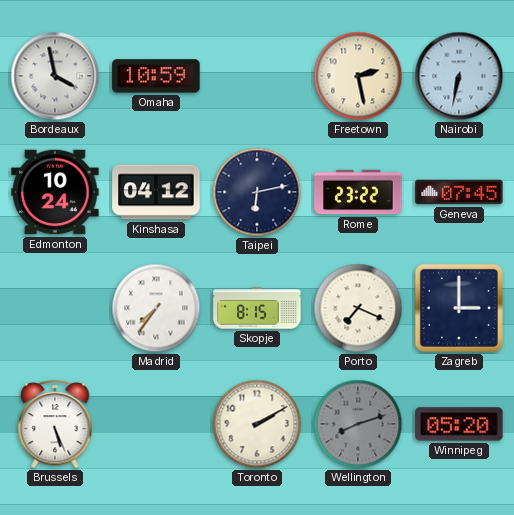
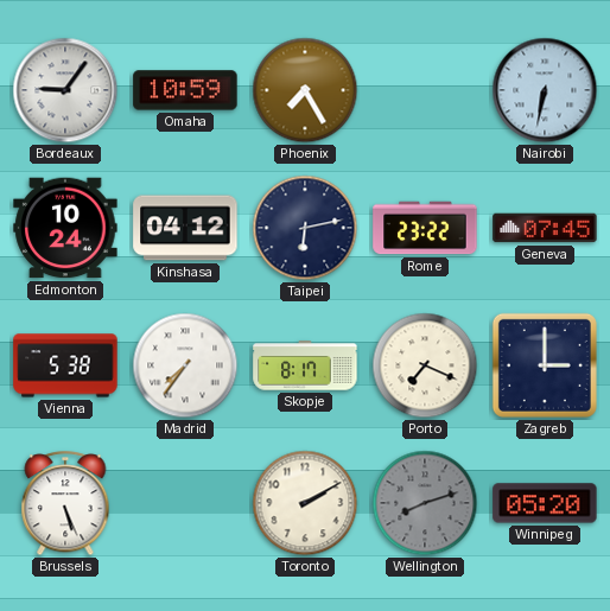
Bordeaux: 3:58 -> 9:06
Phoenix: none -> 7:25
Freetown: 2:28 -> none
Vienna: none -> 5:38
Skopje: 8:15 -> 8:17
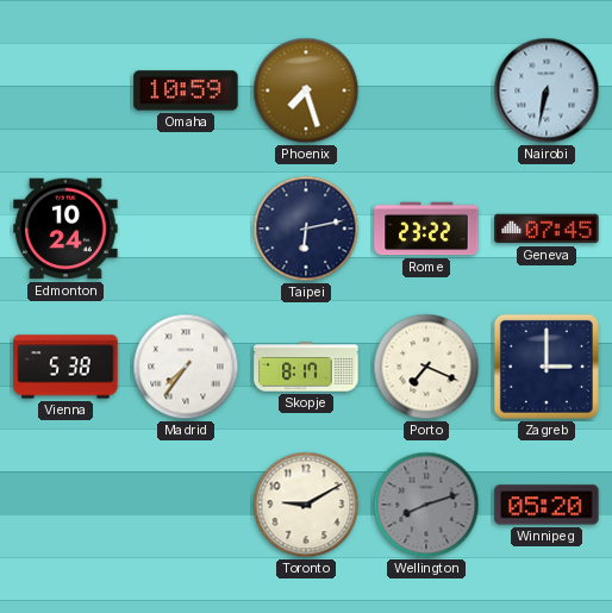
Bordeaux: 9:06 -> none
Phoenix: 7:25 -> 7:27
Kinshasa: 04:12 -> none
Brussels: 5:26 -> none
Toronto: 2:10 -> 9:10
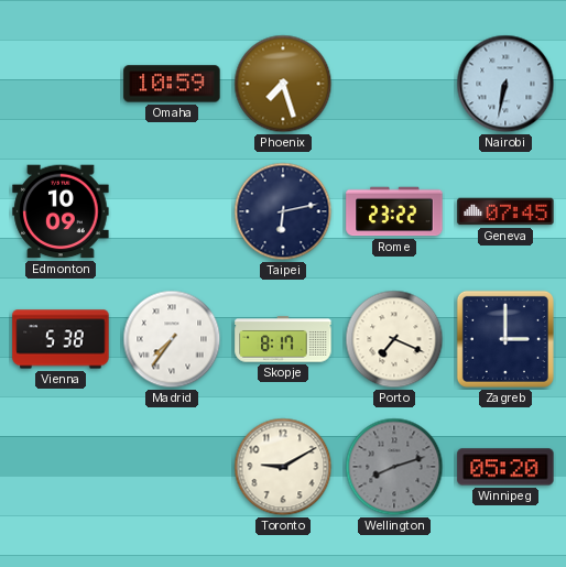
Edmonton: 10:24 -> 10:09
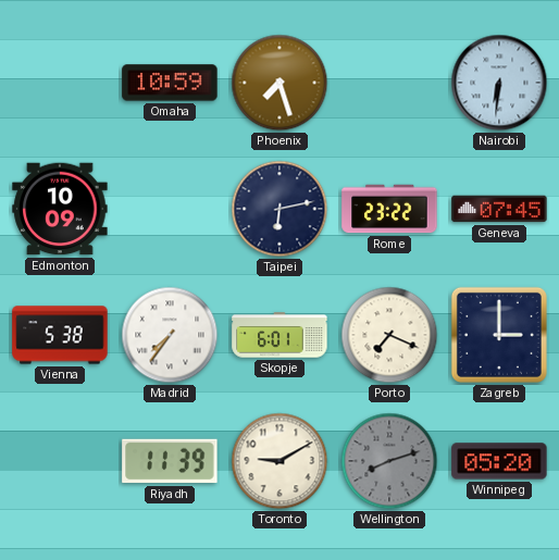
Nairobi: 6:32 -> 6:31
Skopje: 8:17 -> 6:01
Riyadh: none -> 11:39
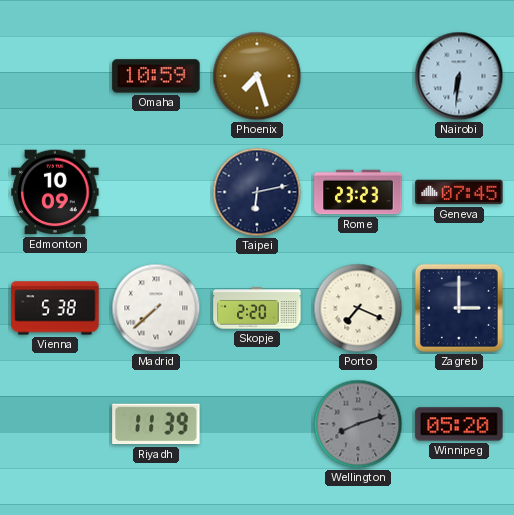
Rome: 23:22 -> 23:23
Madrid: 7:36 -> 7:38
Skopje: 6:01 -> 2:20
Toronto: 9:10 -> none
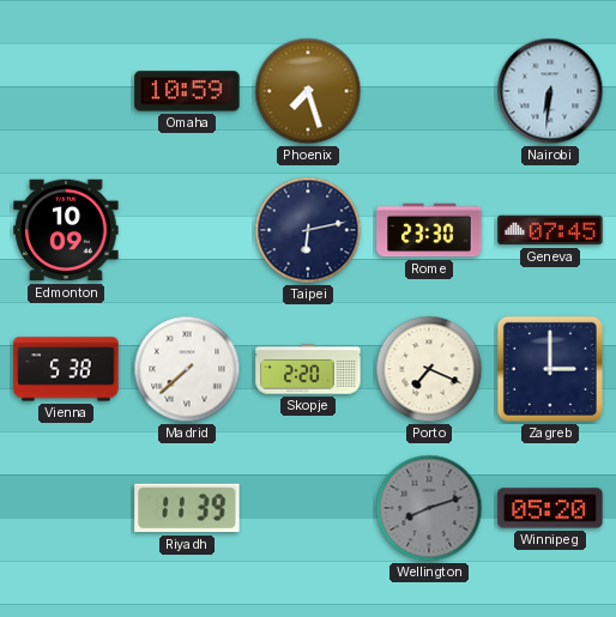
Rome: 23:23 -> 23:30
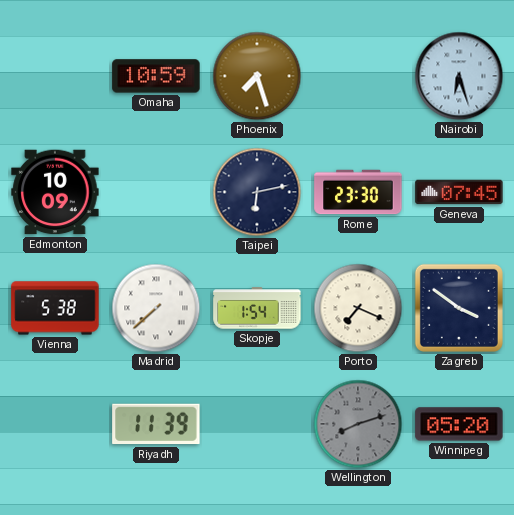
Nairobi: 6:31 -> 6:27
Skopje: 2:20 -> 1:54
Zagreb: 3:00 -> 3:51
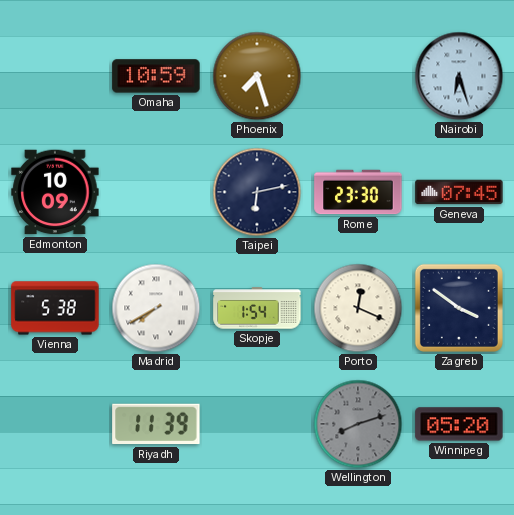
Madrid: 7:38 -> 7:40
Porto: 7:19 -> 12:19
